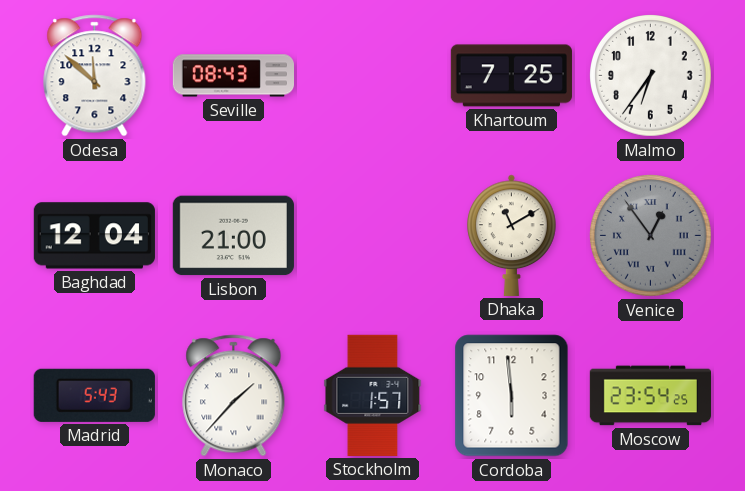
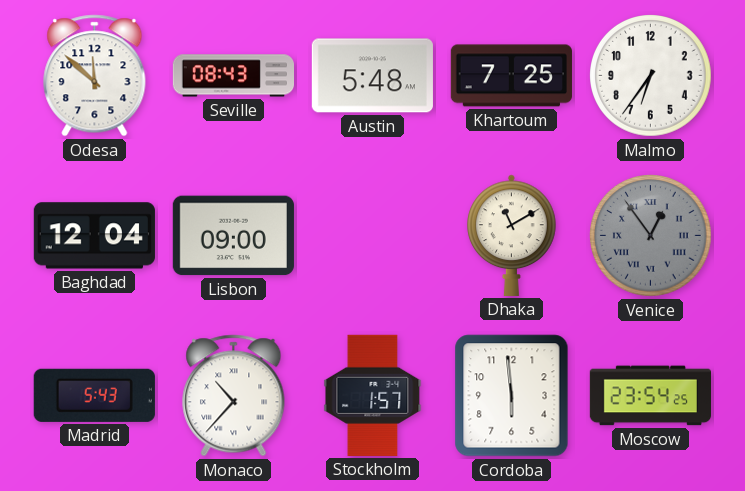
Austin: none -> 5:48
Lisbon: 21:00 -> 09:00
Monaco: 1:37 -> 10:37
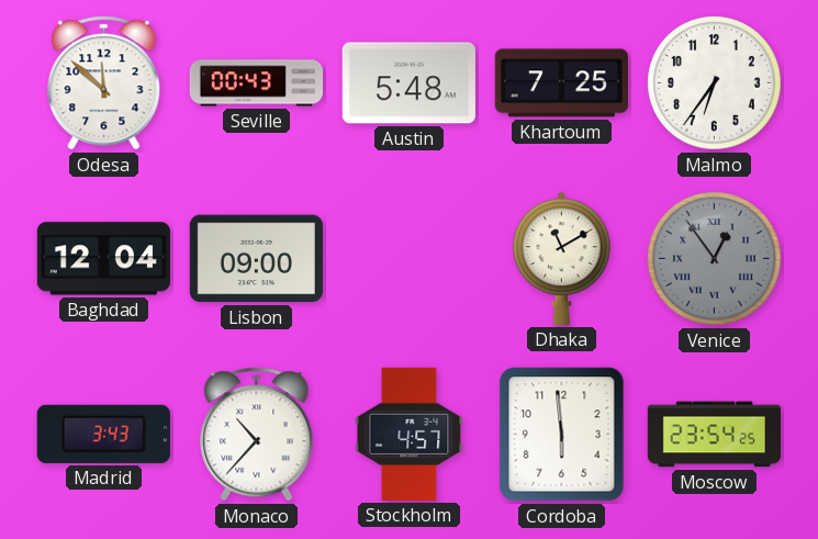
Seville: 08:43 -> 00:43
Madrid: 5:43 -> 3:43
Stockholm: 1:57 -> 4:57
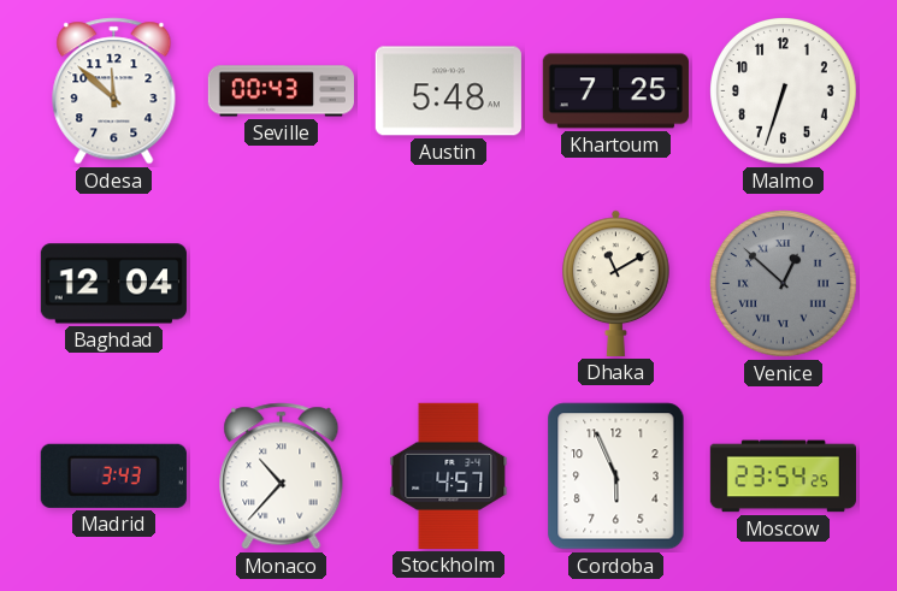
Malmo: 6:36 -> 6:33
Lisbon: 09:00 -> none
Venice: 12:54 -> 12:52
Cordoba: 5:59 -> 5:56
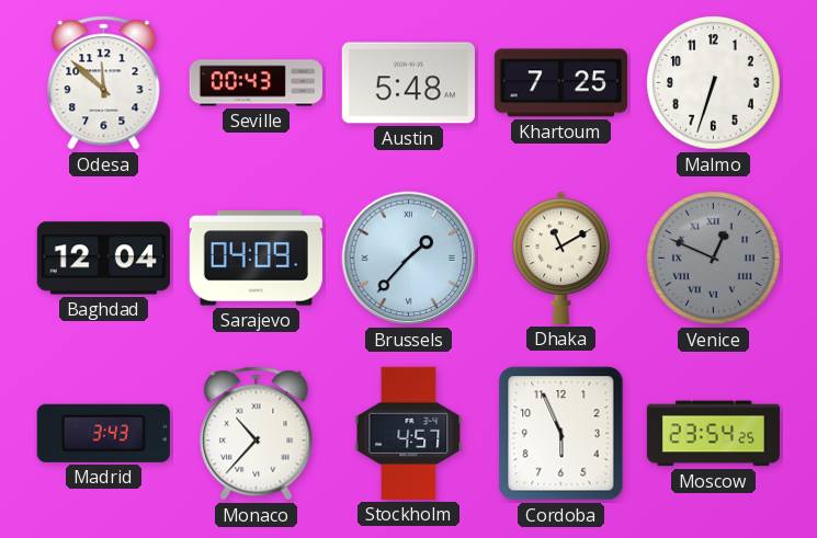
Sarajevo: none -> 04:09
Brussels: none -> 1:37
Venice: 12:52 -> 12:49
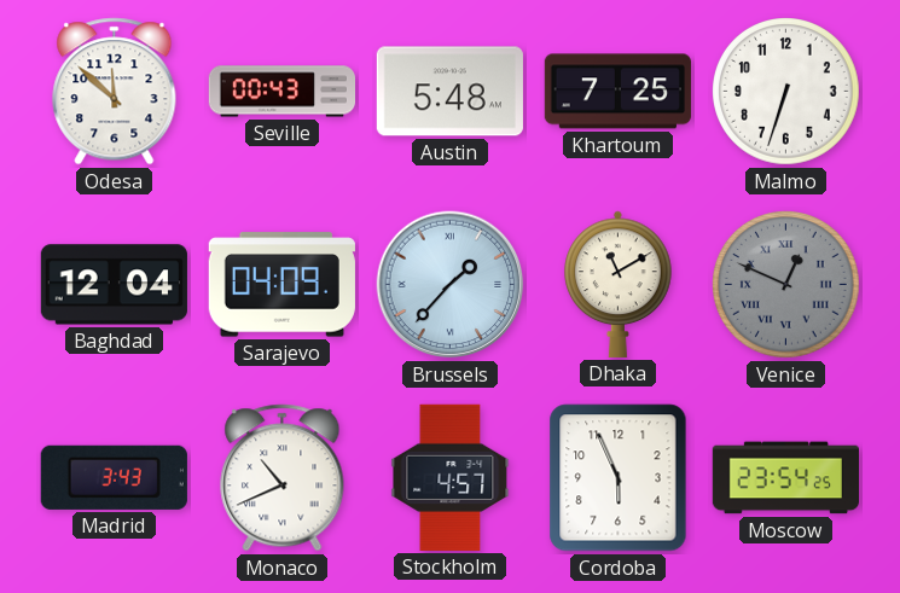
Monaco: 10:37 -> 10:41
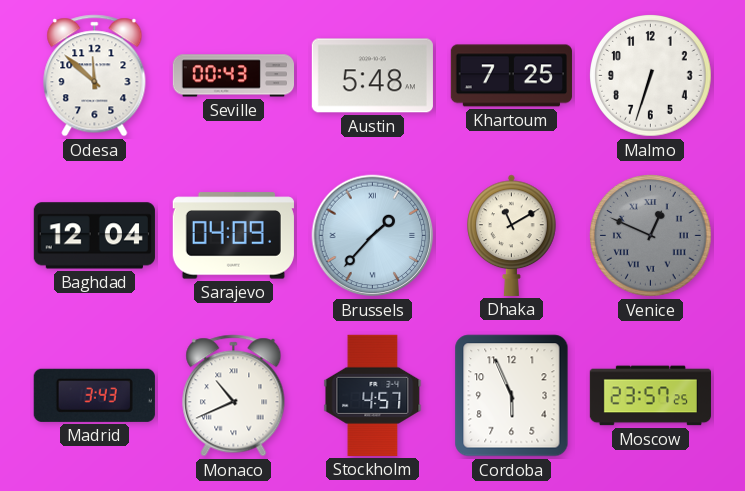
Moscow: 23:54 -> 23:57
